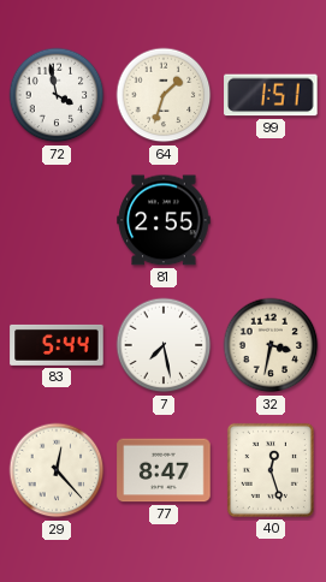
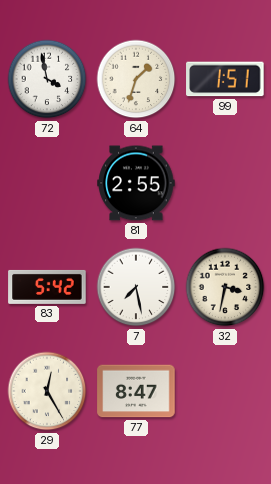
83: 5:44 -> 5:42
29: 12:23 -> 12:25
40: 12:27 -> none
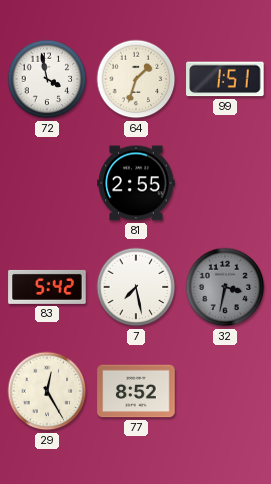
32 dial: cream -> grey
77: 8:47 -> 8:52
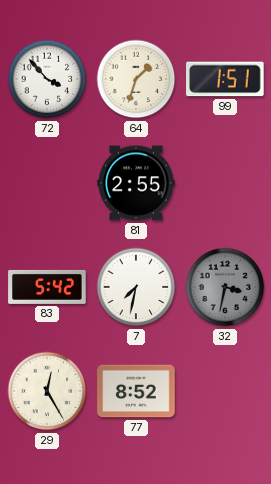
72: 3:58 -> 3:53
7: 7:28 -> 7:32
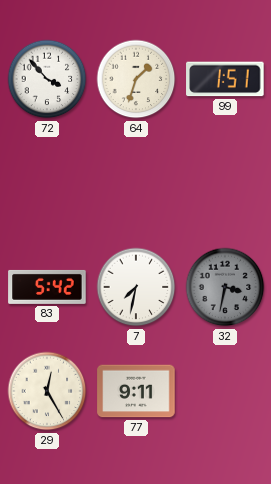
81: 2:55 -> none
77: 8:52 -> 9:11
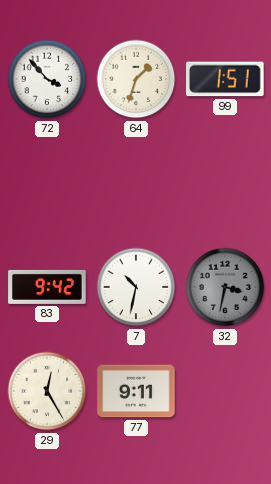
83: 5:42 -> 9:42
7: 7:32 -> 10:32
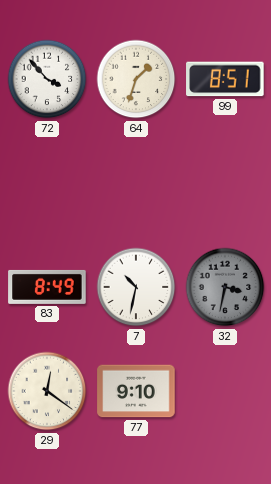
99: 1:51 -> 8:51
83: 9:42 -> 8:49
29: 12:25 -> 12:21
77: 9:11 -> 9:10
